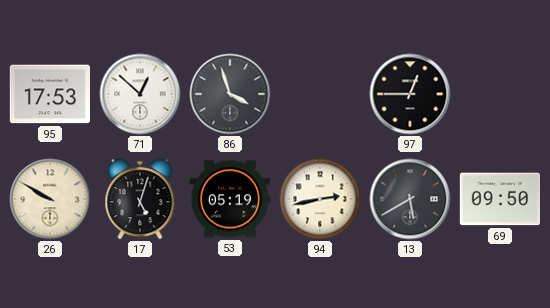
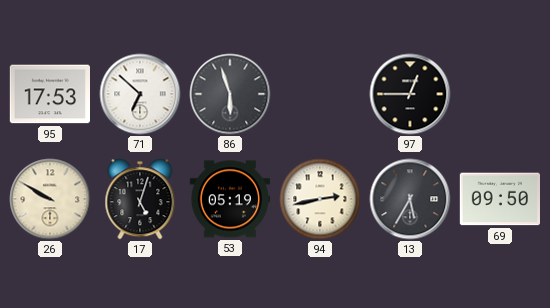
71: 12:52 -> 6:52
86: 3:57 -> 5:57
13: 5:40 -> 5:35
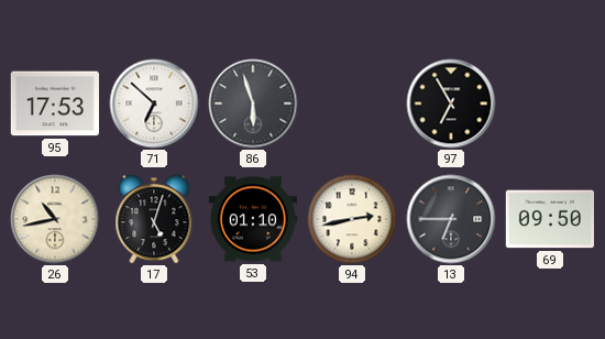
97: 12:45 -> 6:55
26: 9:50 -> 10:43
53: 05:19 -> 01:10
13: 5:35 -> 6:45
